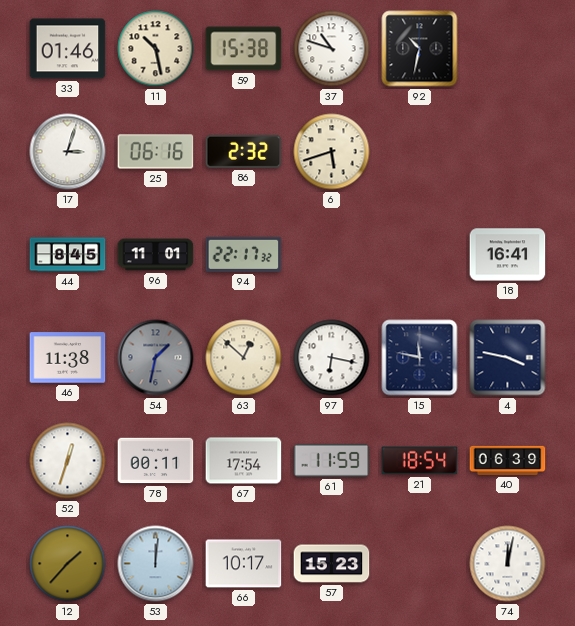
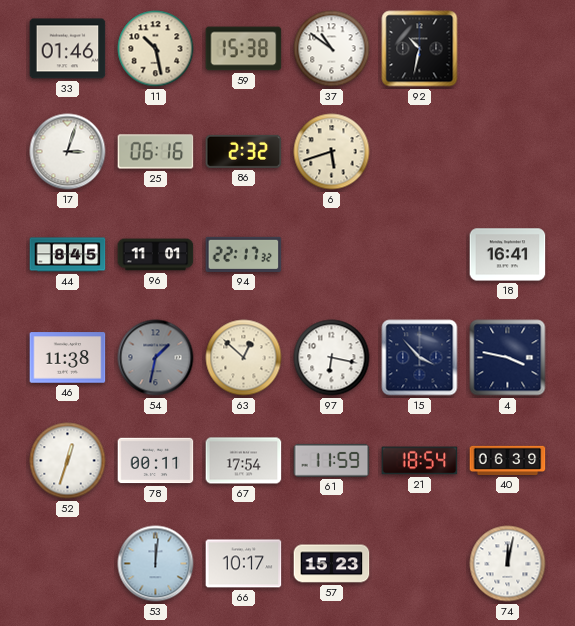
37: 10:48 -> 10:51
15: 11:47 -> 3:53
12: 1:37 -> none
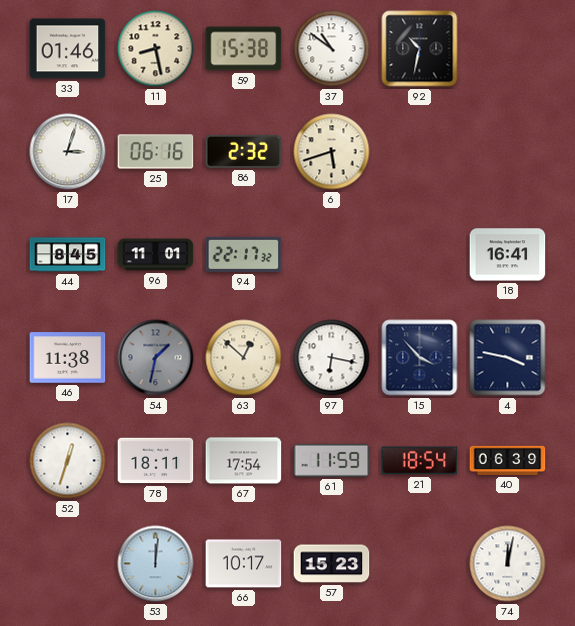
11: 10:28 -> 8:28
78: 00:11 -> 18:11
